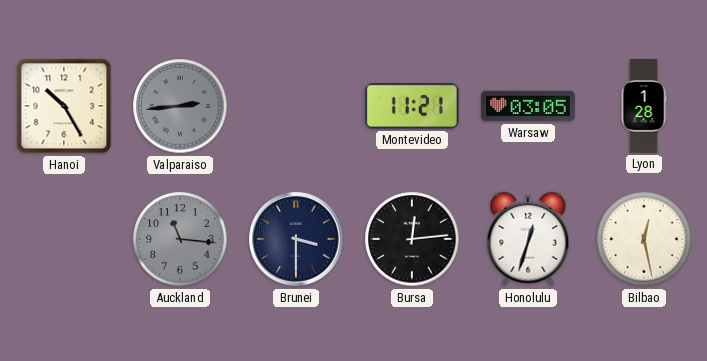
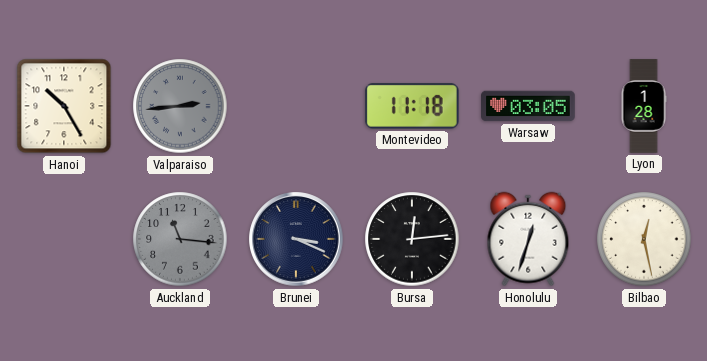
Montevideo: 11:21 -> 11:18
Brunei: 3:30 -> 3:19
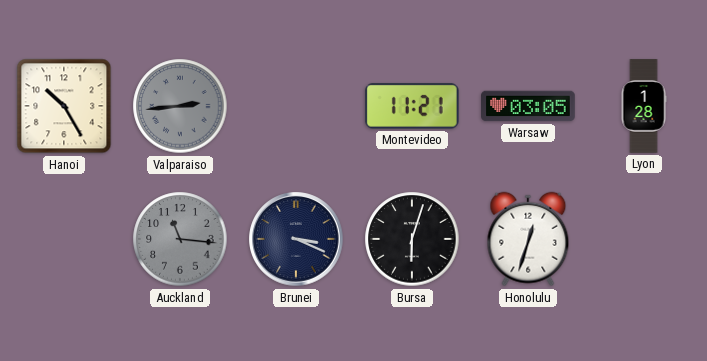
Montevideo: 11:18 -> 11:21
Bursa: 12:14 -> 6:03
Bilbao: 12:28 -> none
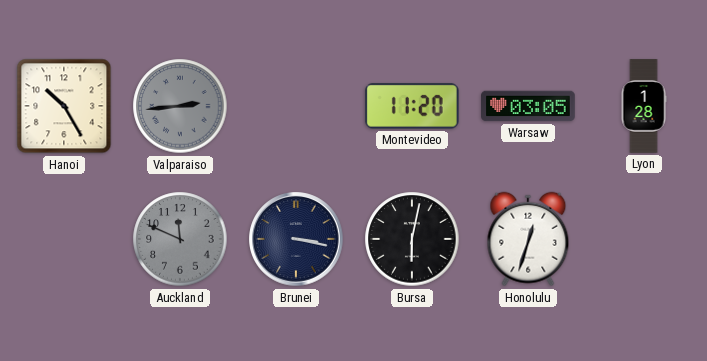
Montevideo: 11:21 -> 11:20
Auckland: 11:16 -> 11:49
Brunei: 3:19 -> 3:17
Bursa: 6:03 -> 6:02
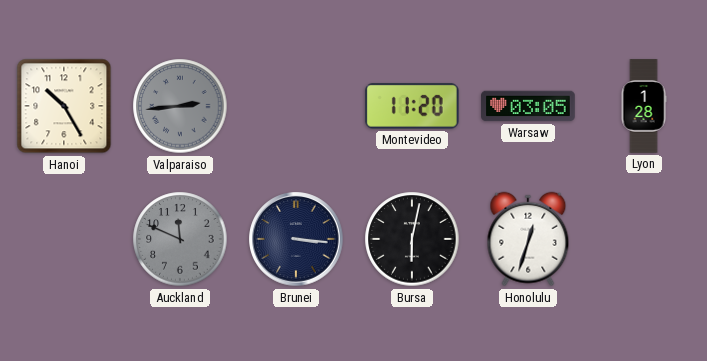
Brunei: 3:17 -> 3:16
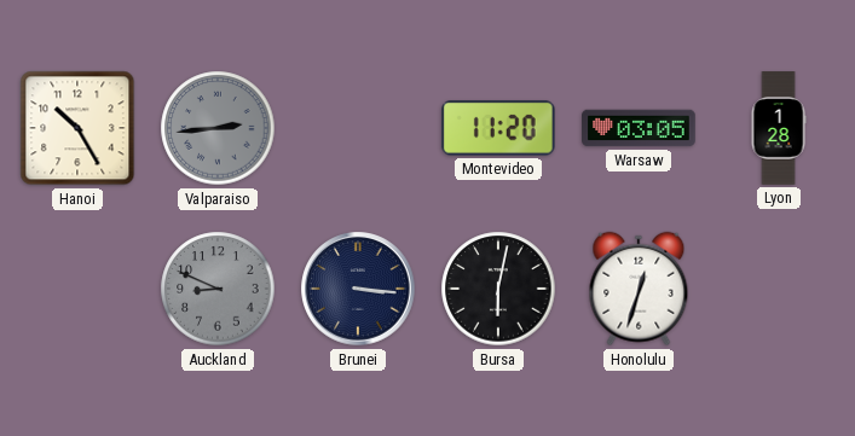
Auckland: 11:49 -> 8:49
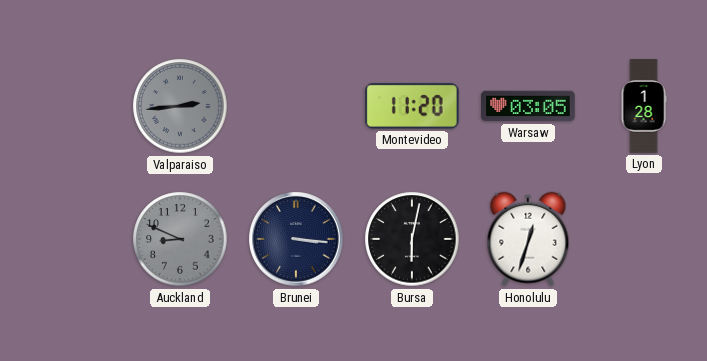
Hanoi: 10:25 -> none
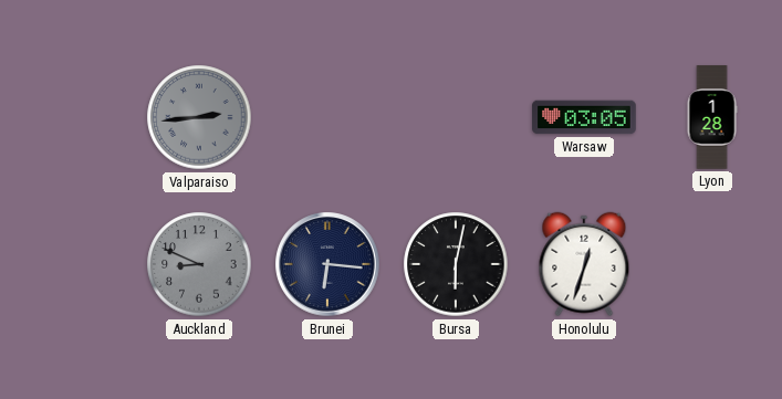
Montevideo: 11:20 -> none
Brunei: 3:16 -> 6:16
